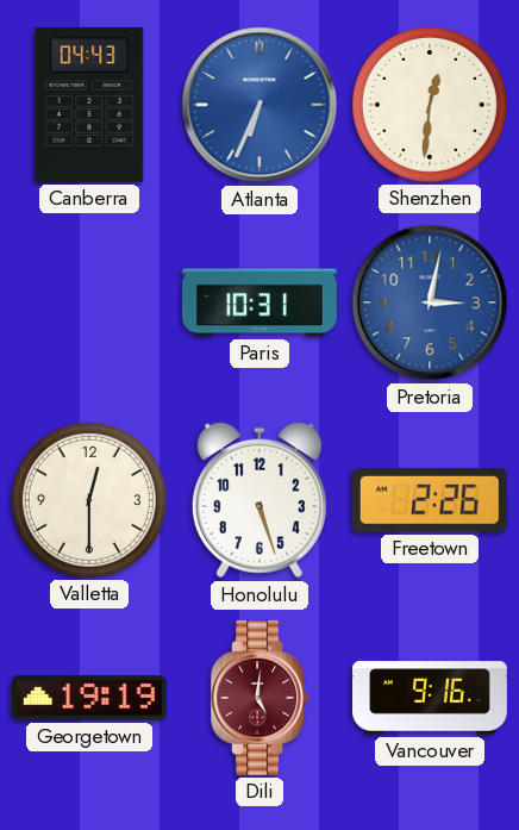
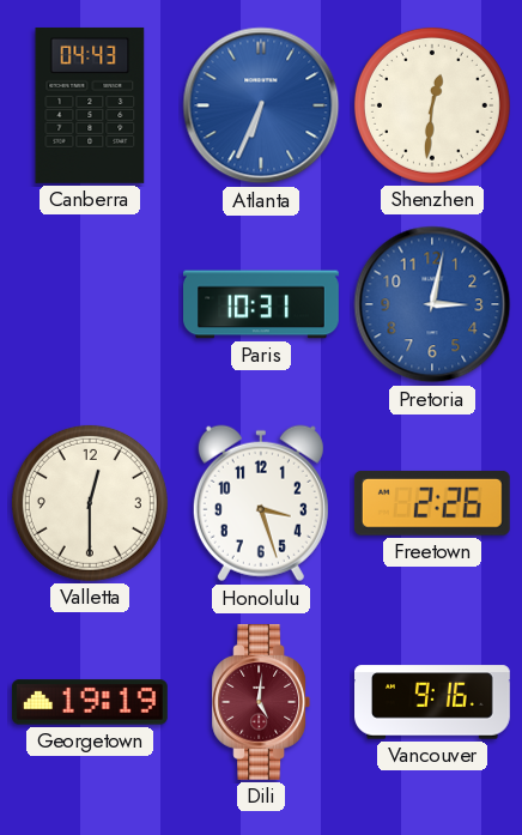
Honolulu: 5:27 -> 3:27
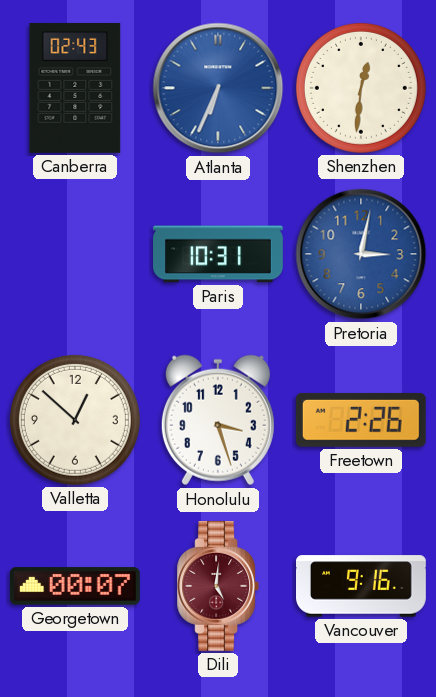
Canberra: 04:43 -> 02:43
Valletta: 12:30 -> 12:52
Georgetown: 19:19 -> 00:07
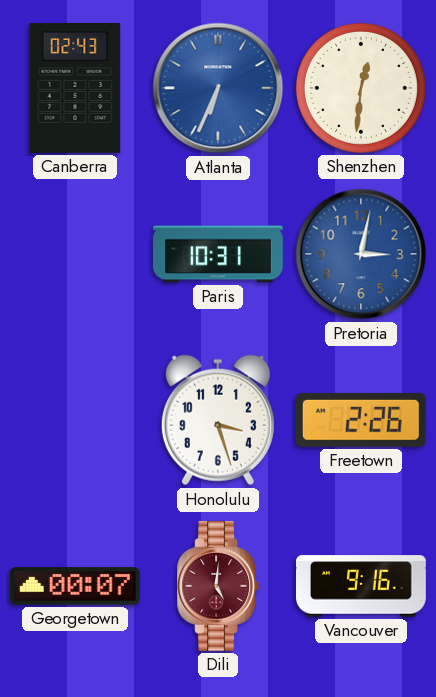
Valletta: 12:52 -> none
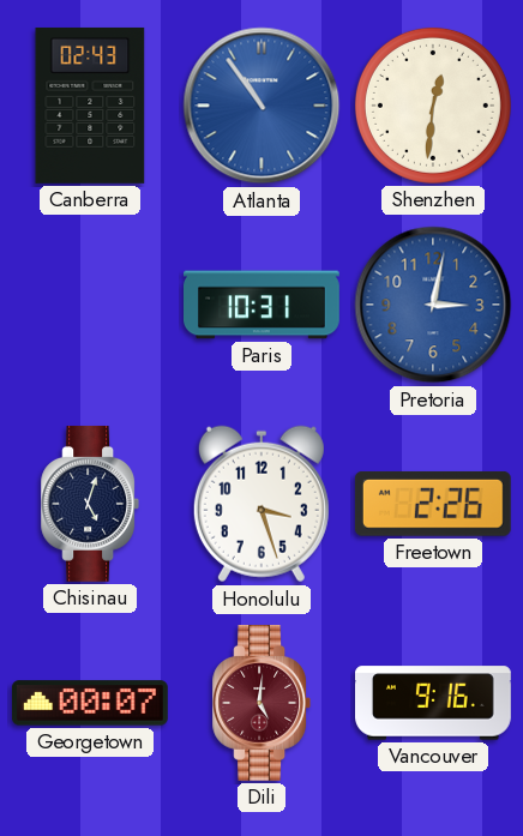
Atlanta: 6:34 -> 10:54
Chisinau: none -> 5:03
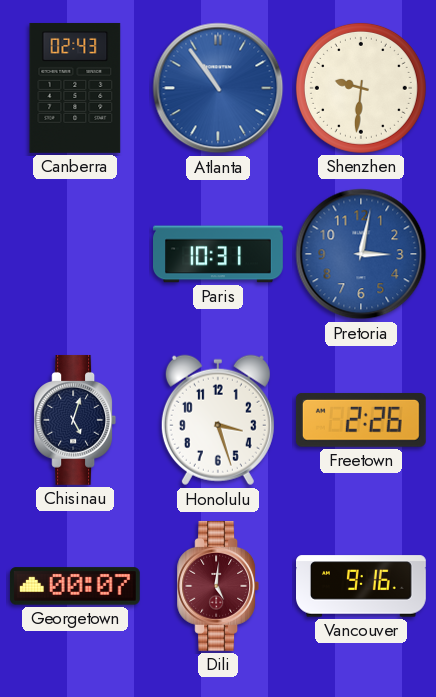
Shenzhen: 12:31 -> 9:31
